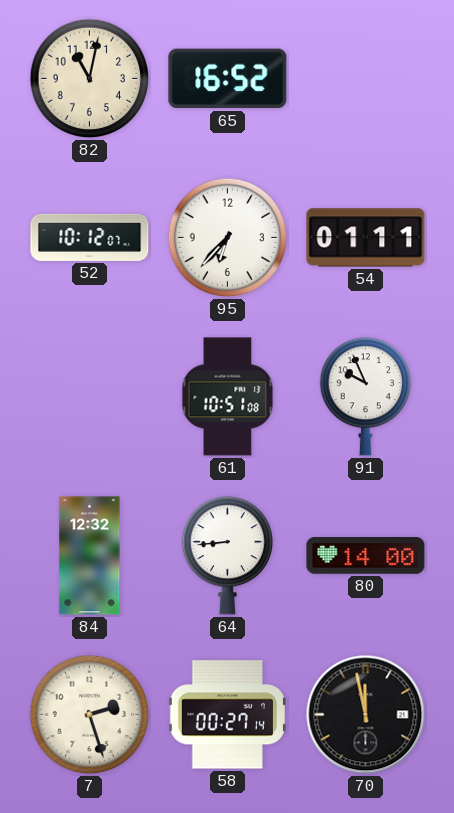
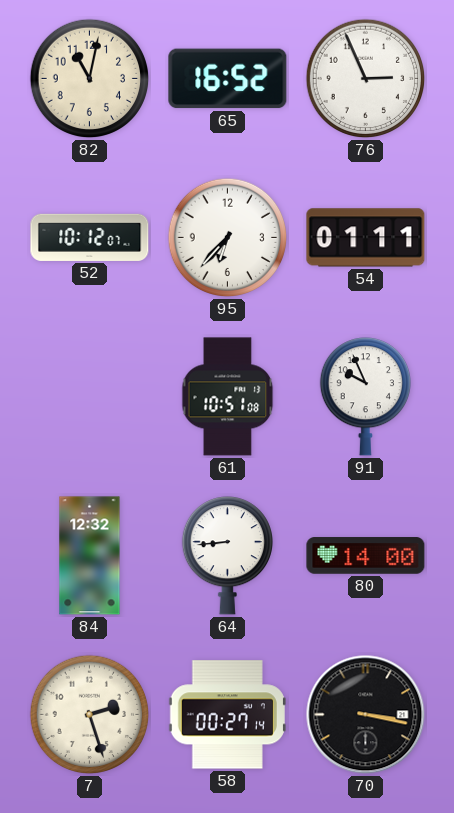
76: none -> 2:56
70: 11:58 -> 3:17
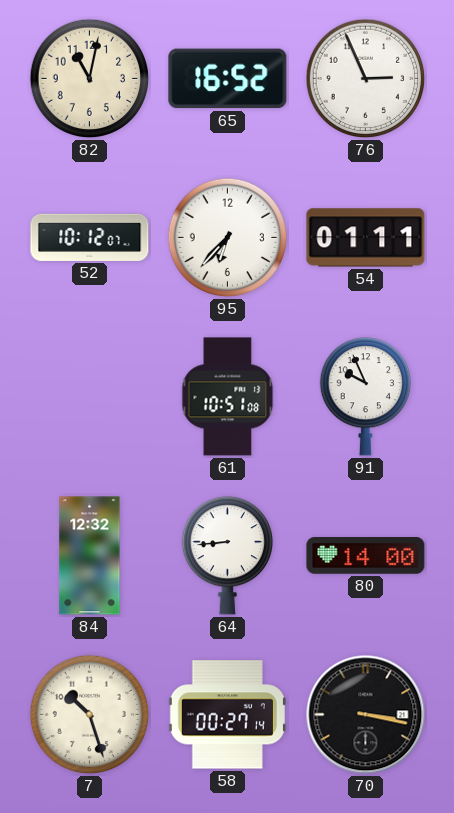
7: 2:27 -> 10:27
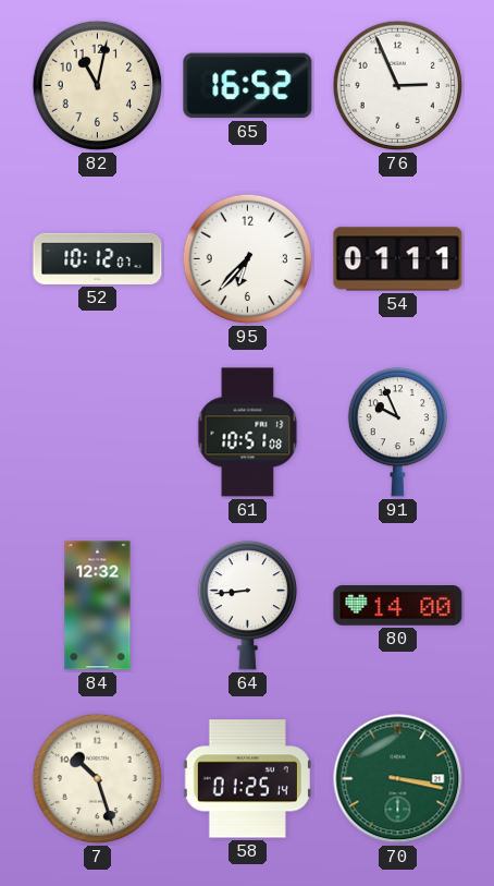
58: 00:27 -> 01:25
70 dial: black -> green
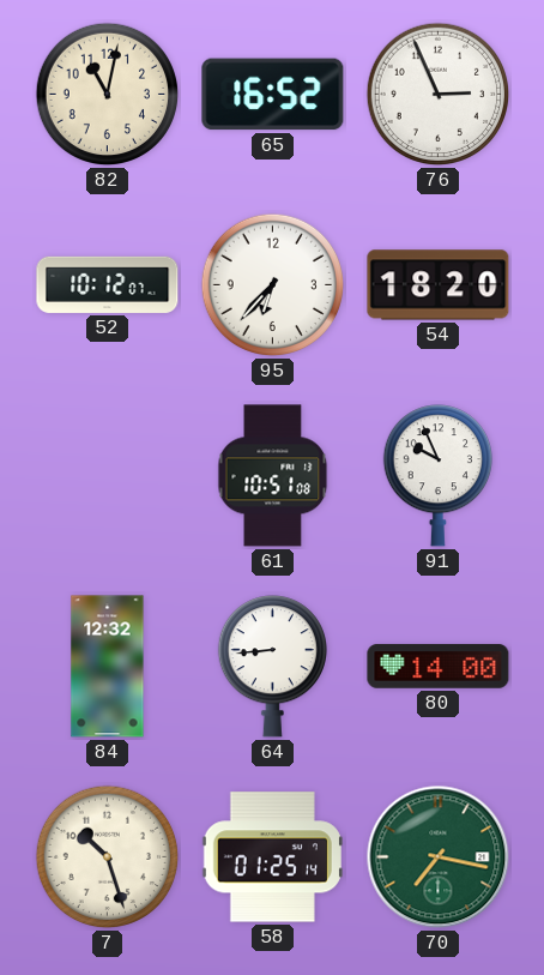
54: 01:11 -> 18:20
70: 3:17 -> 7:17
